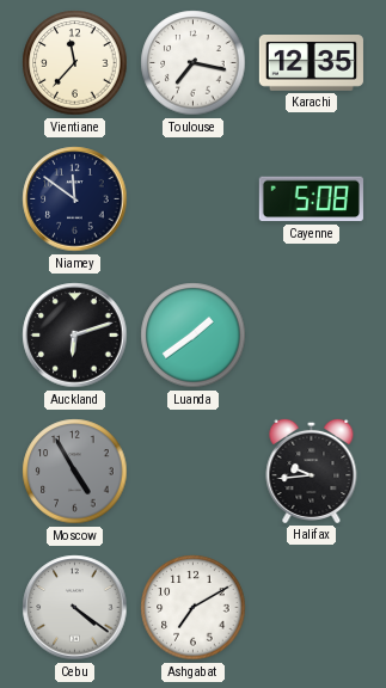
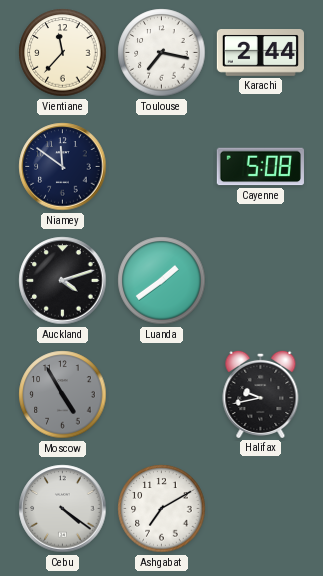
Karachi: 12:35 -> 2:44
Auckland: 6:12 -> 4:12
Halifax: 9:44 -> 9:43
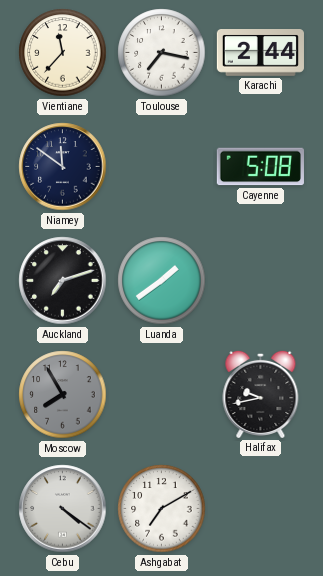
Auckland: 4:12 -> 7:12
Moscow: 4:55 -> 7:55
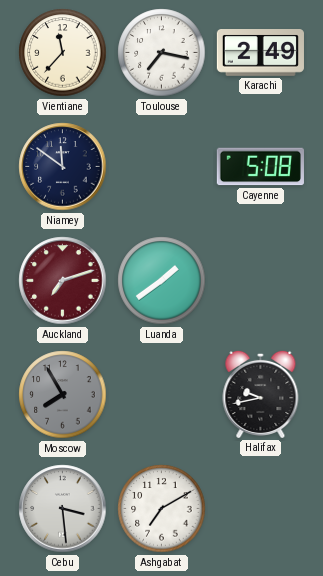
Karachi: 2:44 -> 2:49
Auckland dial: black -> burgundy
Cebu: 4:21 -> 3:29
